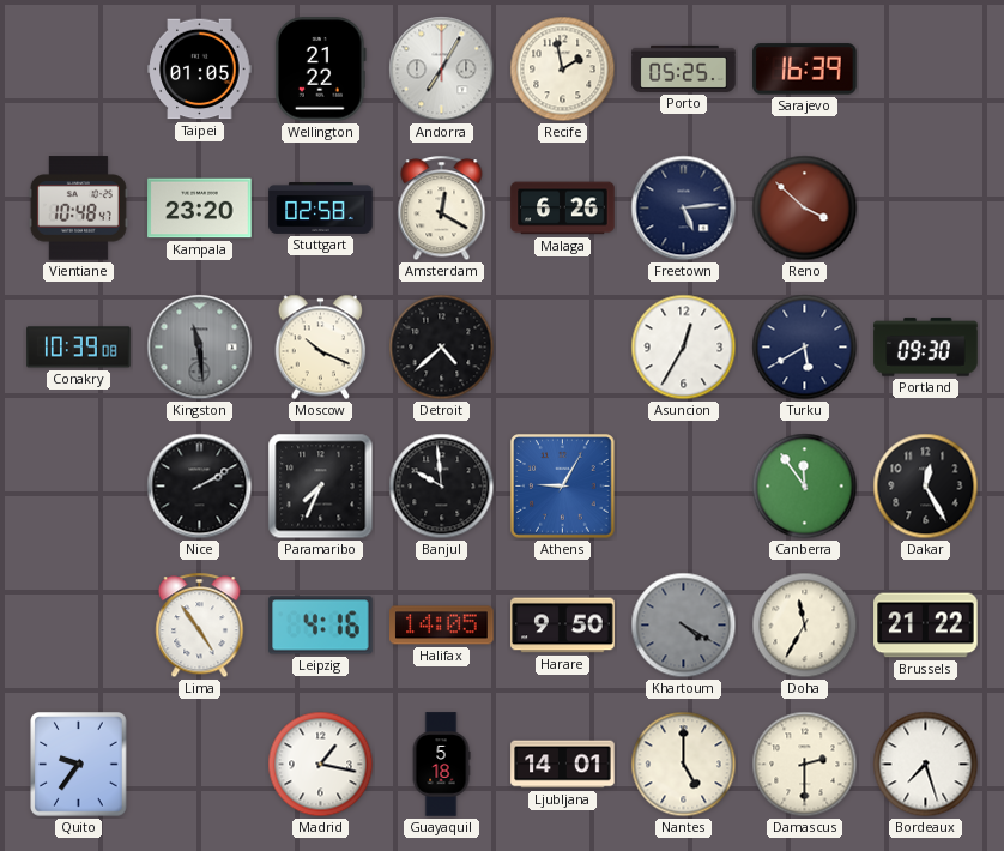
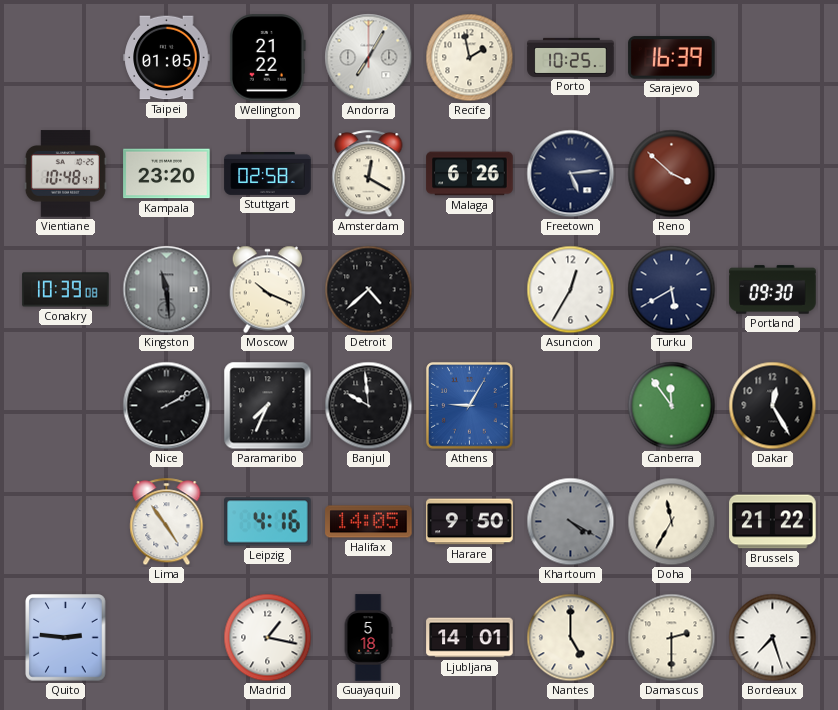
Porto: 05:25 -> 10:25
Quito: 9:36 -> 2:46
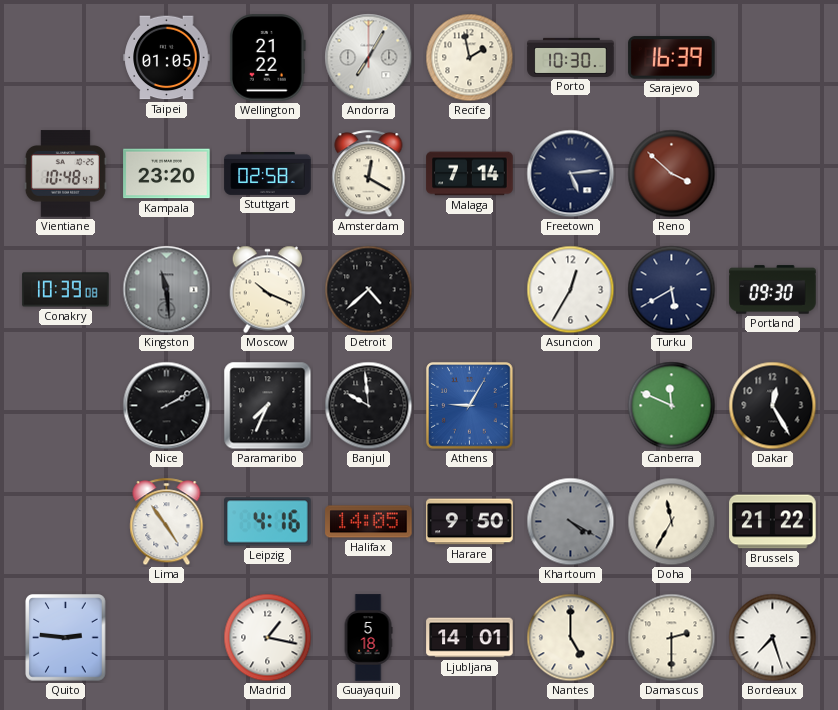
Porto: 10:25 -> 10:30
Malaga: 6:26 -> 7:14
Canberra: 11:54 -> 11:49
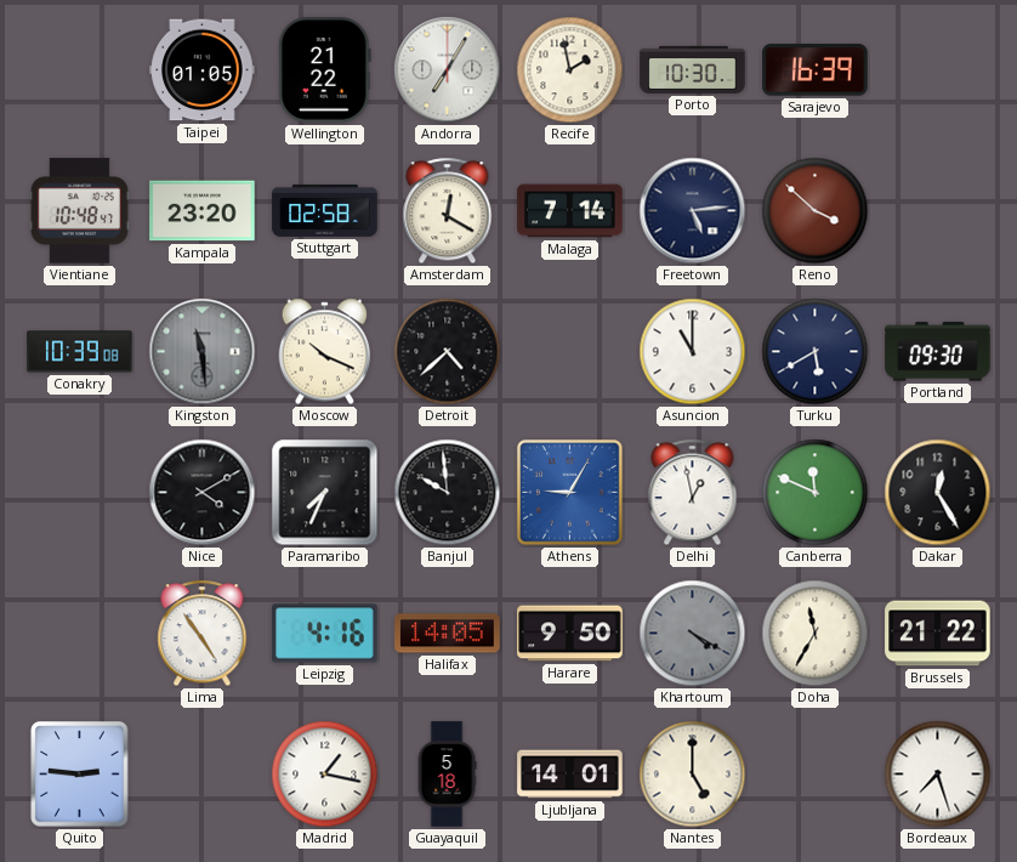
Asuncion: 12:35 -> 11:00
Nice: 2:10 -> 4:10
Delhi: none -> 12:58
Damascus: 2:30 -> none
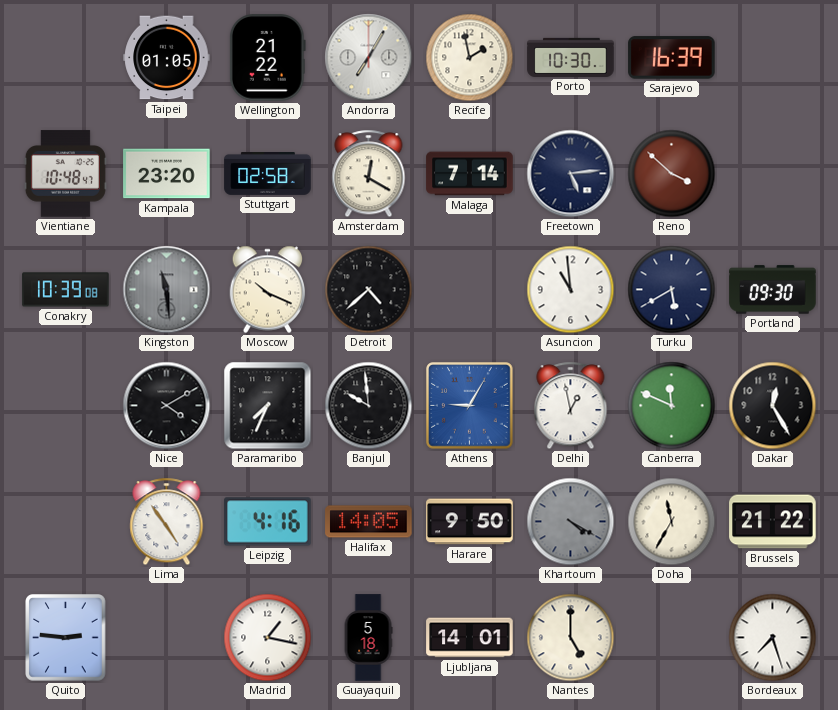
Asuncion: 11:00 -> 10:59
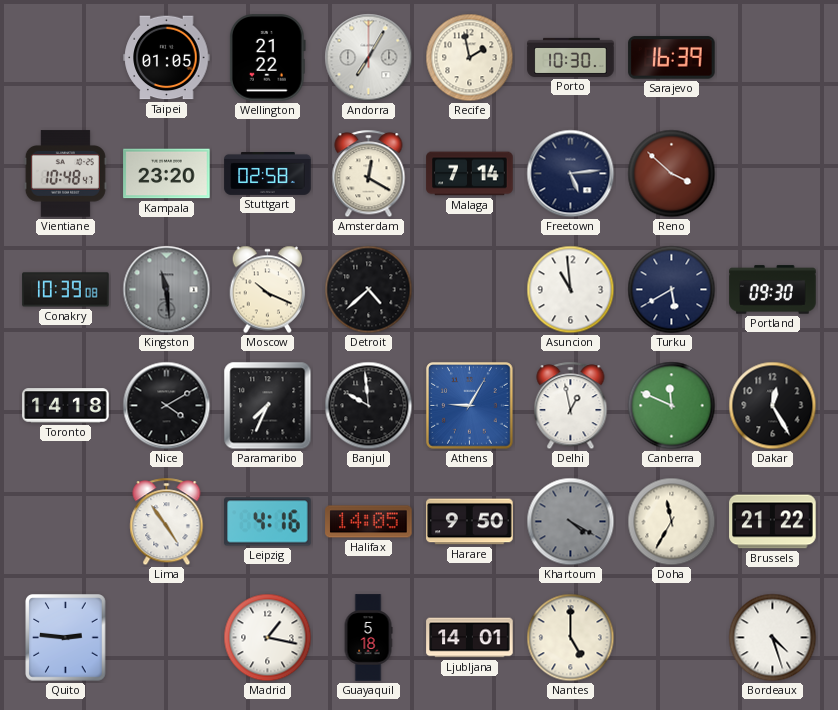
Toronto: none -> 14:18
Bordeaux: 7:27 -> 4:27
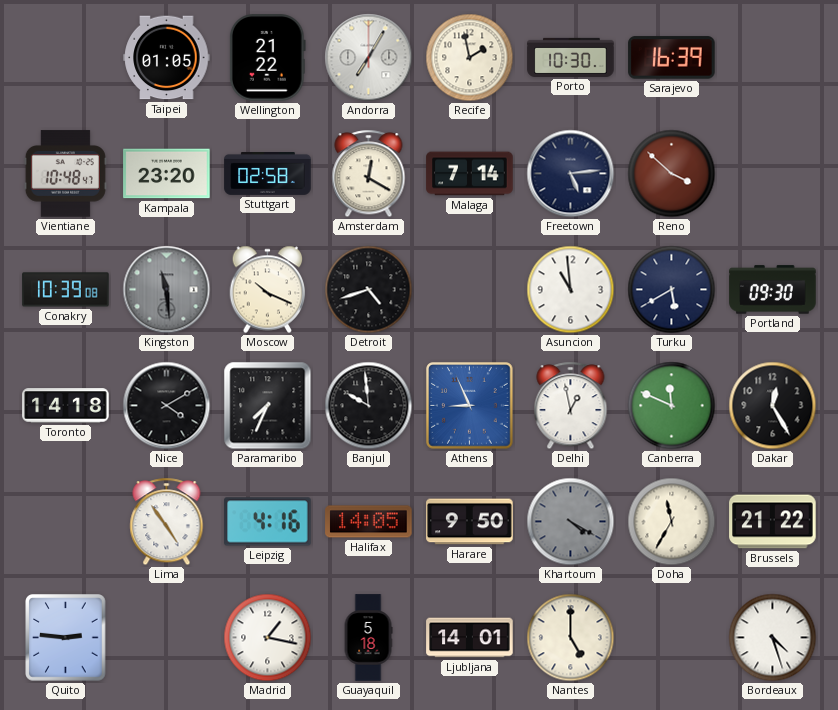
Detroit: 4:38 -> 4:42
Athens: 9:05 -> 8:56
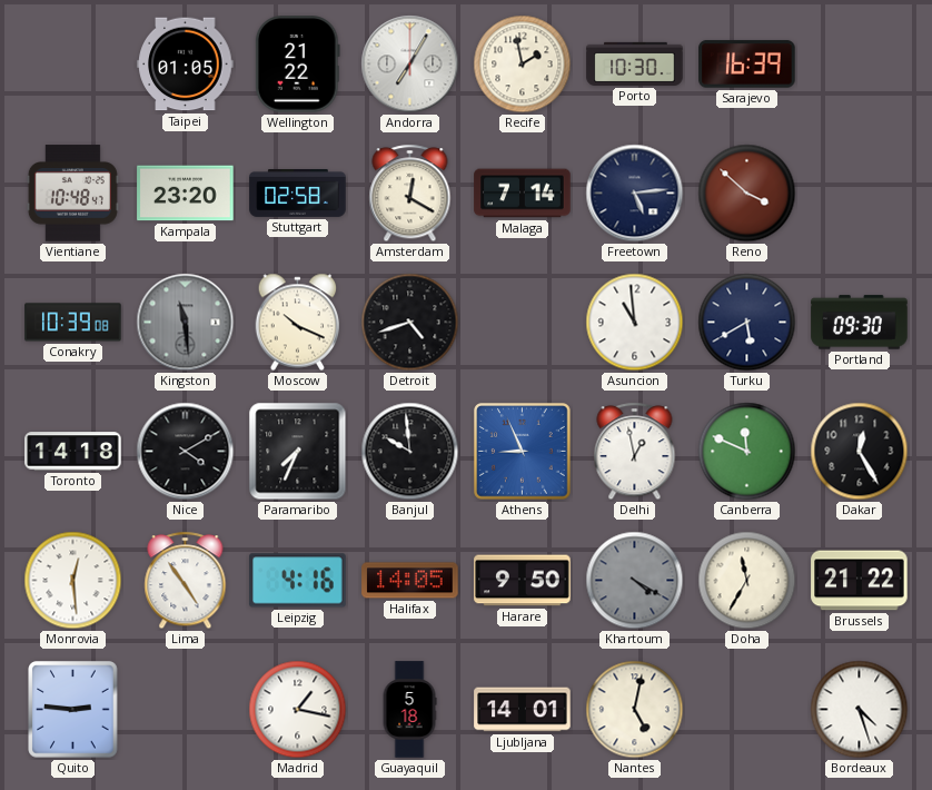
Monrovia: none -> 12:29
Nantes: 5:00 -> 5:02
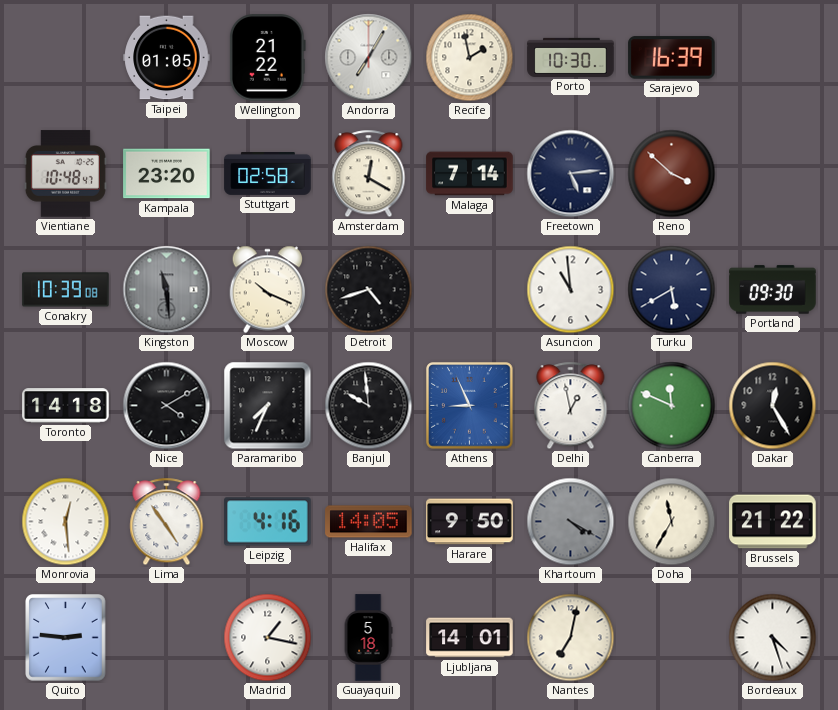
Nantes: 5:02 -> 7:02
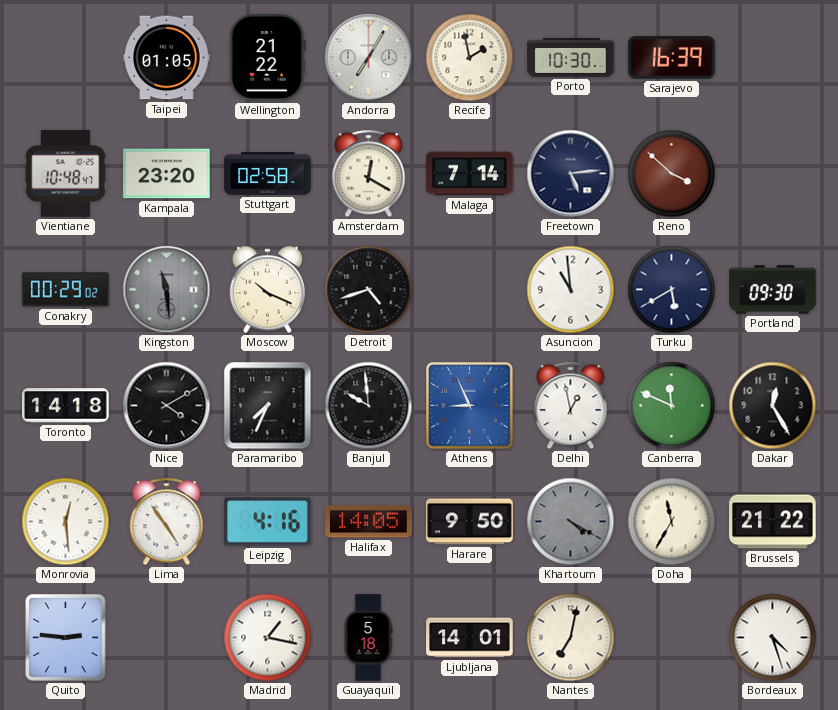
Conakry: 10:39 -> 00:29
